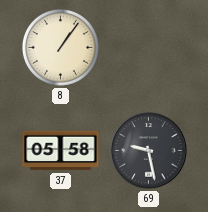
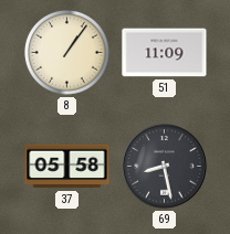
51: none -> 11:09
69: 9:28 -> 8:28
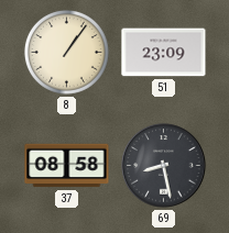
51: 11:09 -> 23:09
37: 05:58 -> 08:58
